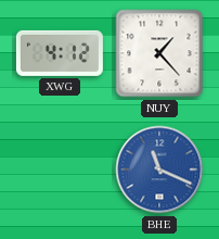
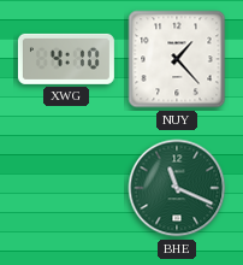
XWG: 4:12 -> 4:10
BHE dial: blue -> green
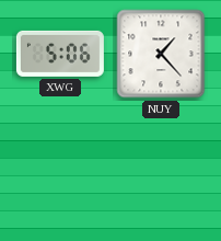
XWG: 4:10 -> 5:06
BHE: 11:19 -> none
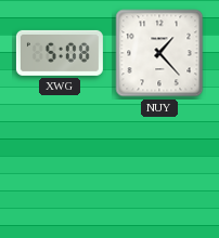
XWG: 5:06 -> 5:08
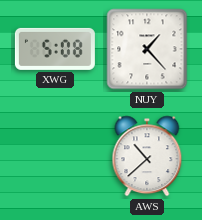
AWS: none -> 10:38
